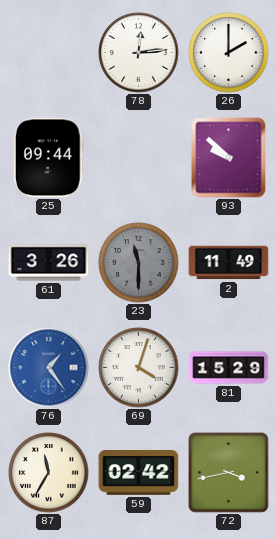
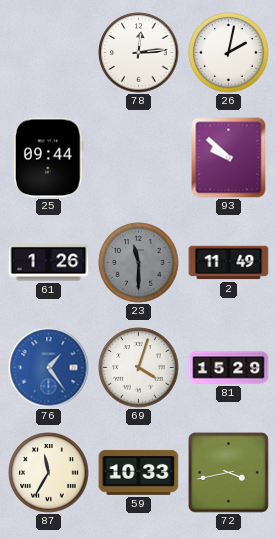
26: 2:00 -> 2:02
61: 3:26 -> 1:26
59: 02:42 -> 10:33
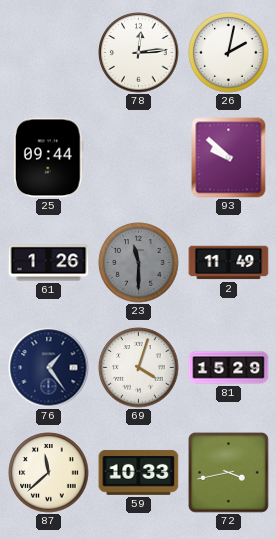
76 dial: blue -> navy
87: 11:35 -> 11:38
